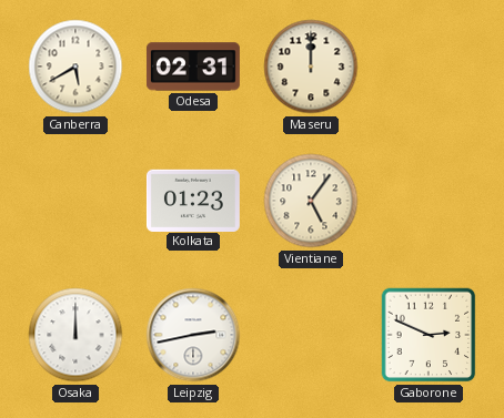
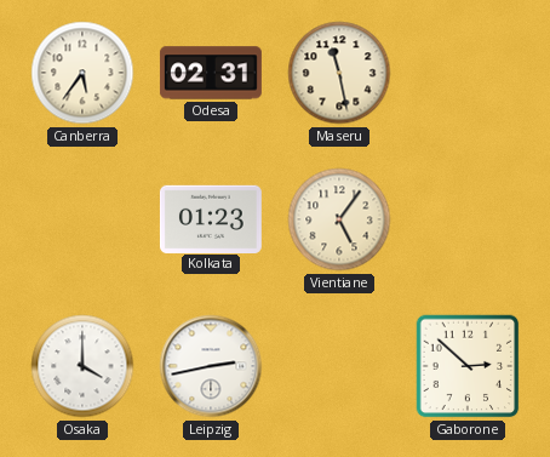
Canberra: 5:40 -> 5:36
Maseru: 12:00 -> 11:28
Osaka: 12:00 -> 4:00
Gaborone: 2:49 -> 2:52
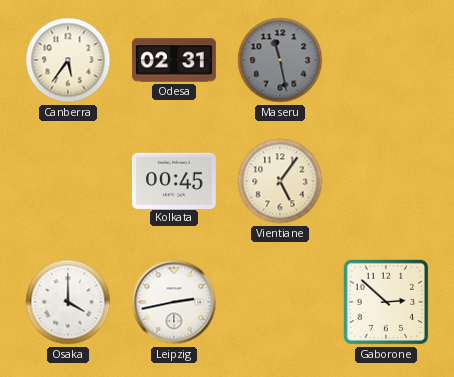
Maseru dial: cream -> grey
Kolkata: 01:23 -> 00:45
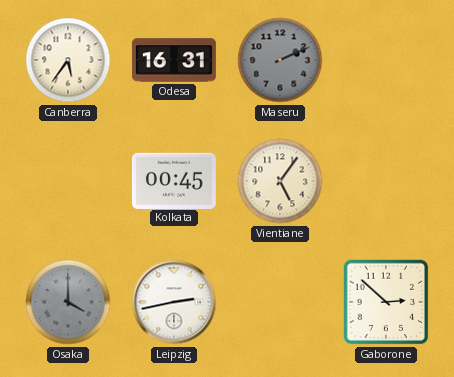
Odesa: 02:31 -> 16:31
Maseru: 11:28 -> 2:11
Osaka dial: white -> grey
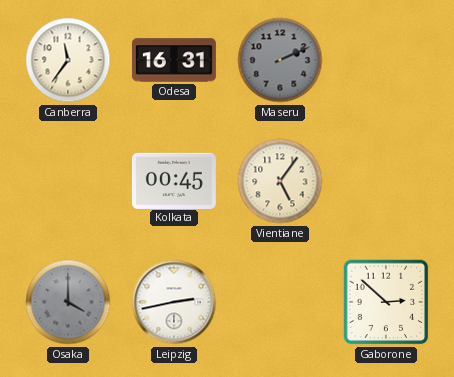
Canberra: 5:36 -> 11:36
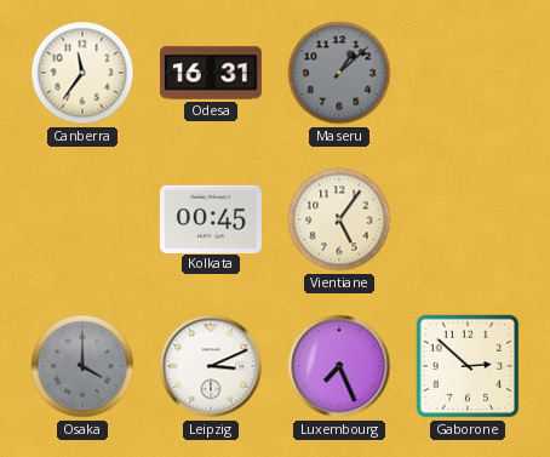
Maseru: 2:11 -> 1:08
Leipzig: 2:43 -> 3:11
Luxembourg: none -> 7:26
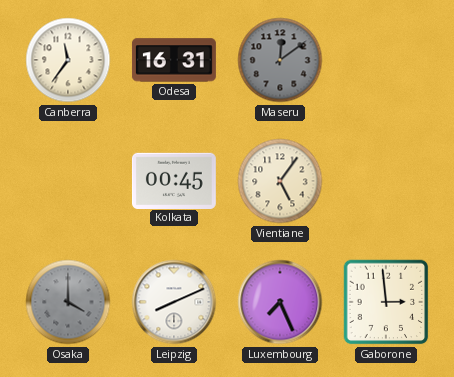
Maseru: 1:08 -> 12:09
Leipzig: 3:11 -> 8:11
Gaborone: 2:52 -> 2:59
